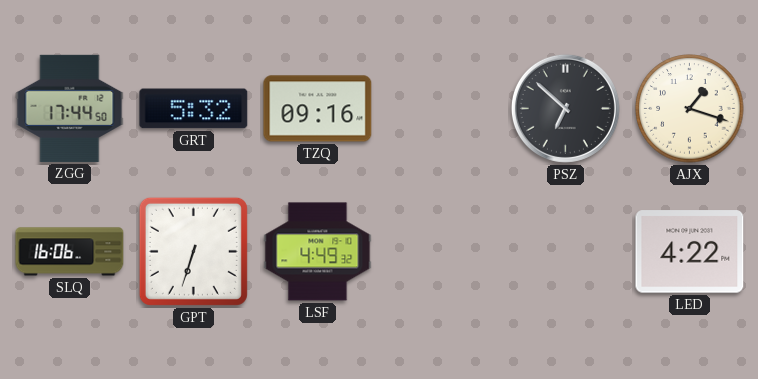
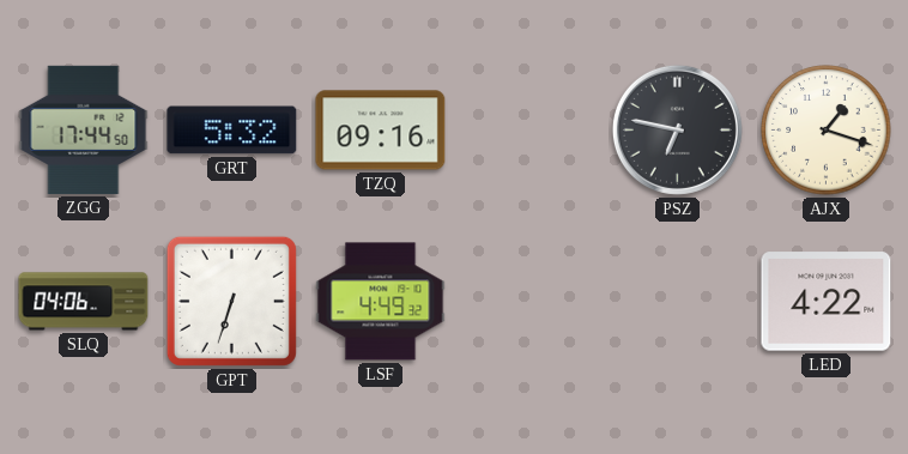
PSZ: 6:52 -> 6:47
SLQ: 16:06 -> 04:06
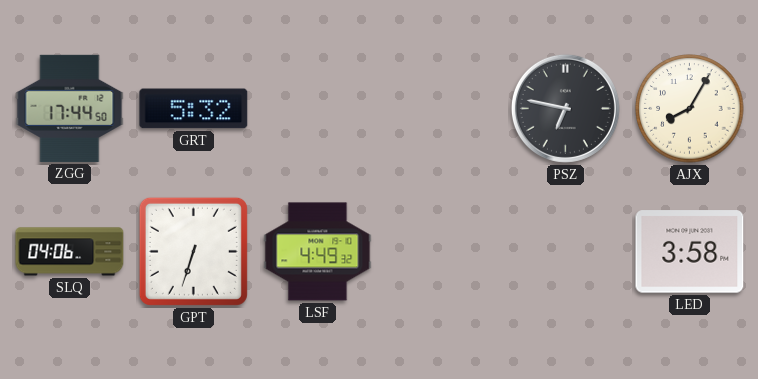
TZQ: 09:16 -> none
AJX: 1:18 -> 8:05
LED: 4:22 -> 3:58
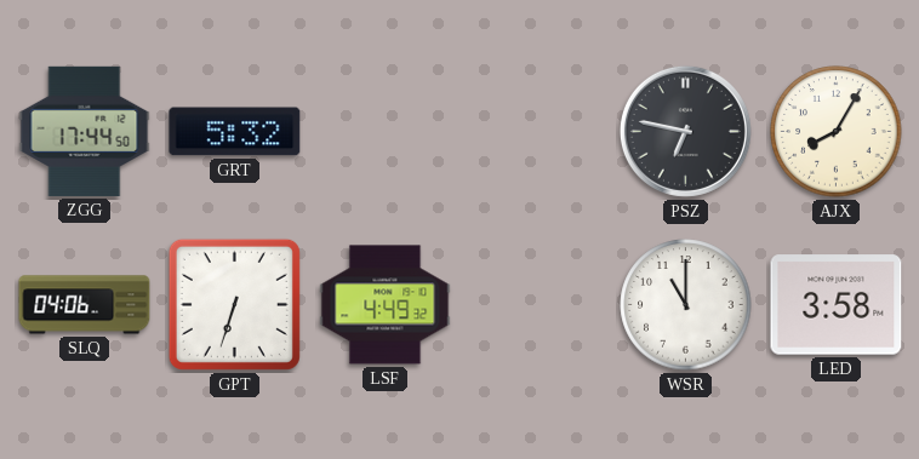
WSR: none -> 11:00
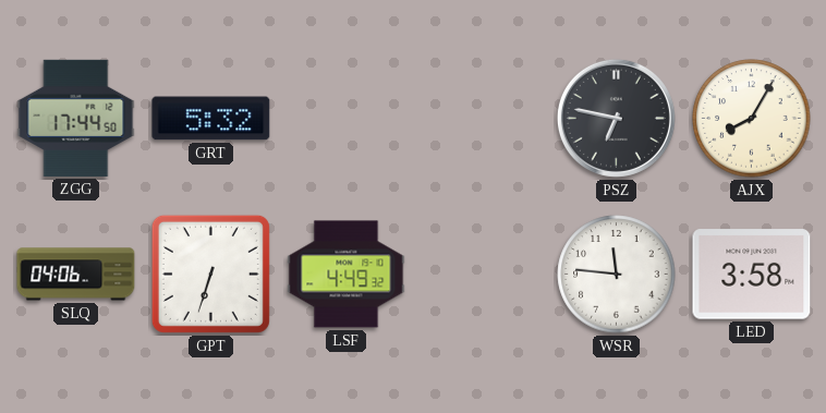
WSR: 11:00 -> 11:46
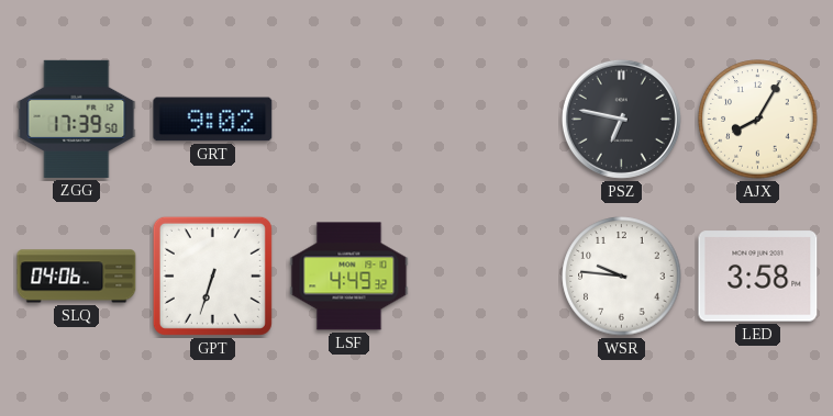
ZGG: 17:44 -> 17:39
GRT: 5:32 -> 9:02
WSR: 11:46 -> 9:46
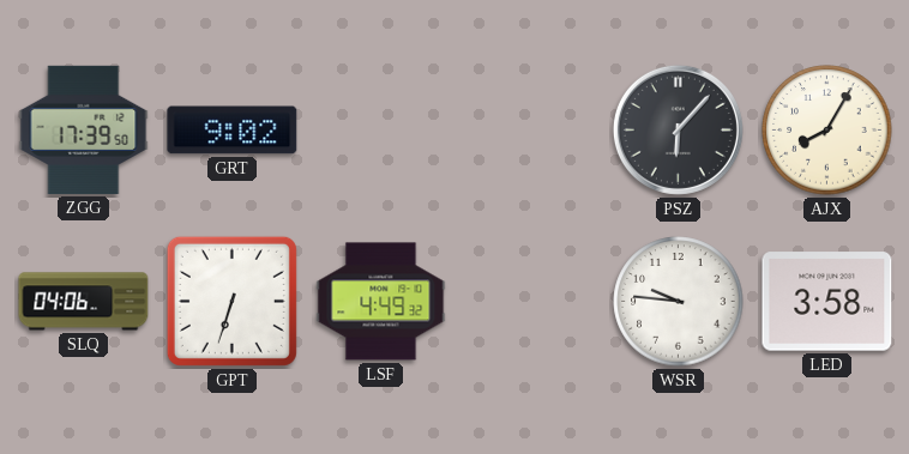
PSZ: 6:47 -> 6:07
